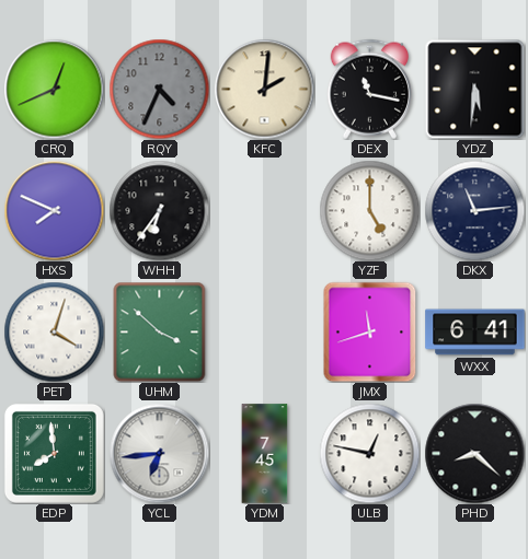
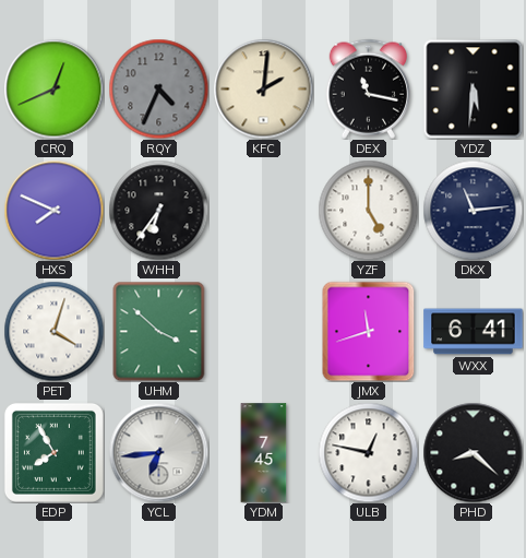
EDP: 7:59 -> 7:55
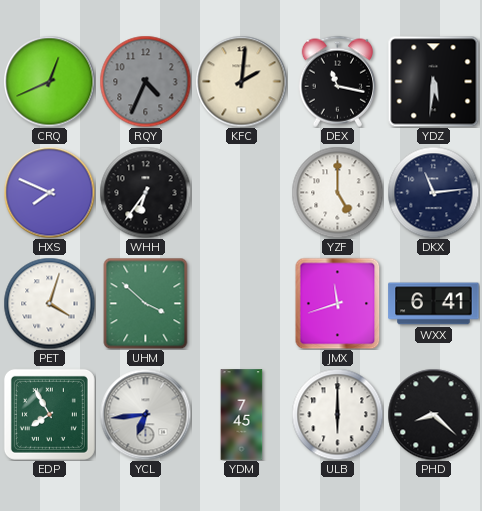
ULB: 12:47 -> 6:00
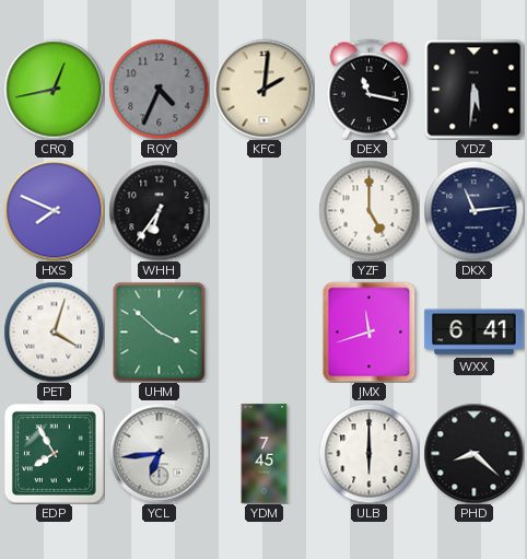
CRQ: 12:41 -> 12:43
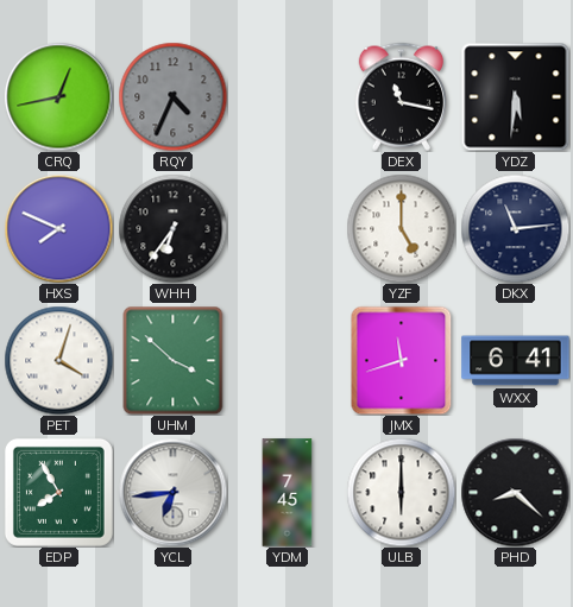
KFC: 2:01 -> none
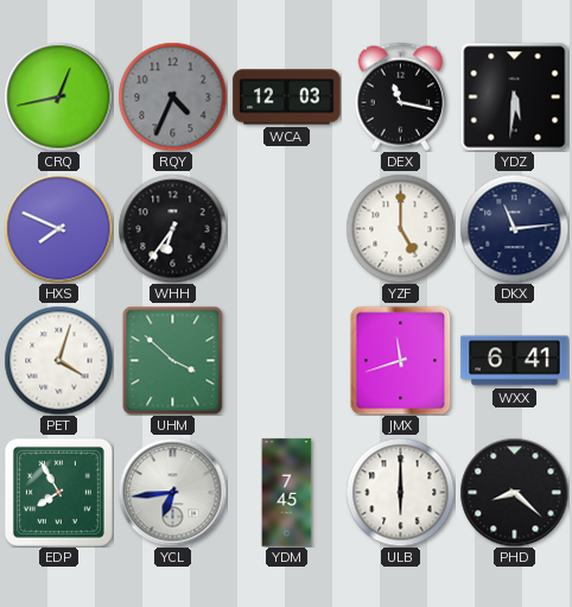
WCA: none -> 12:03
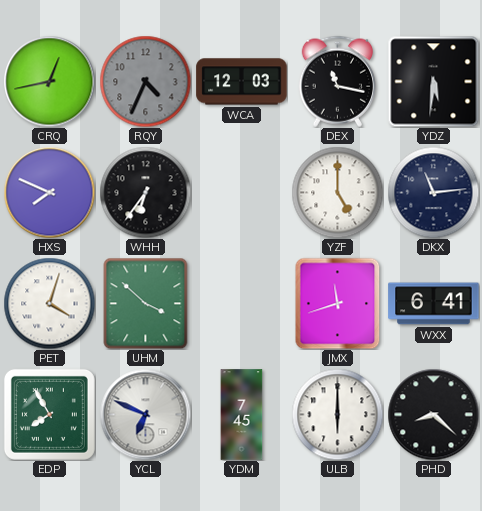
YCL: 6:44 -> 6:49
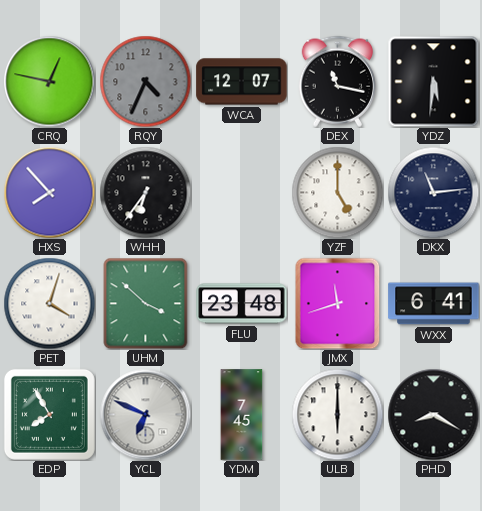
CRQ: 12:43 -> 12:47
WCA: 12:03 -> 12:07
HXS: 7:49 -> 7:53
FLU: none -> 23:48
PHD: 8:22 -> 8:20
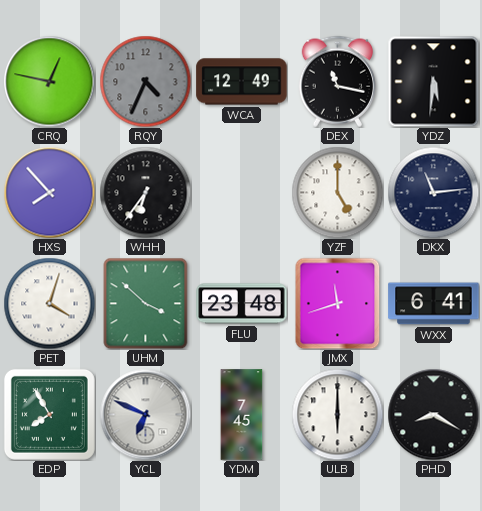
WCA: 12:07 -> 12:49
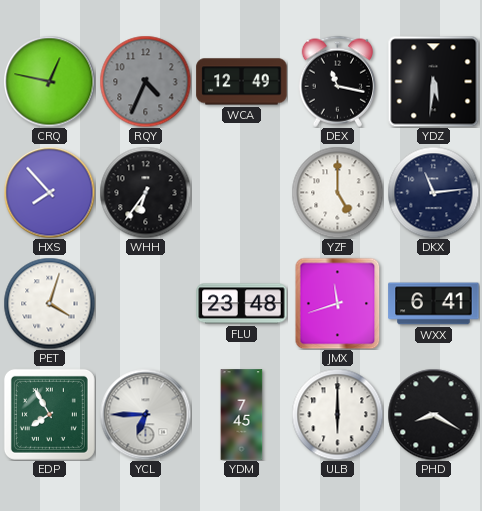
UHM: 3:52 -> none
YCL: 6:49 -> 6:45
